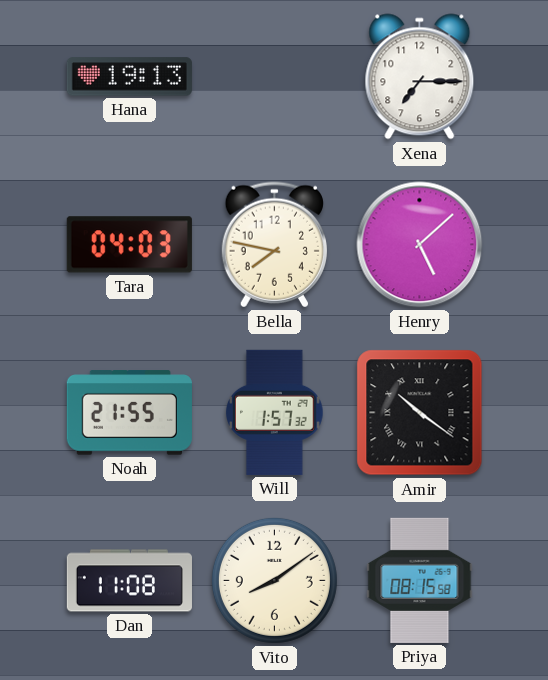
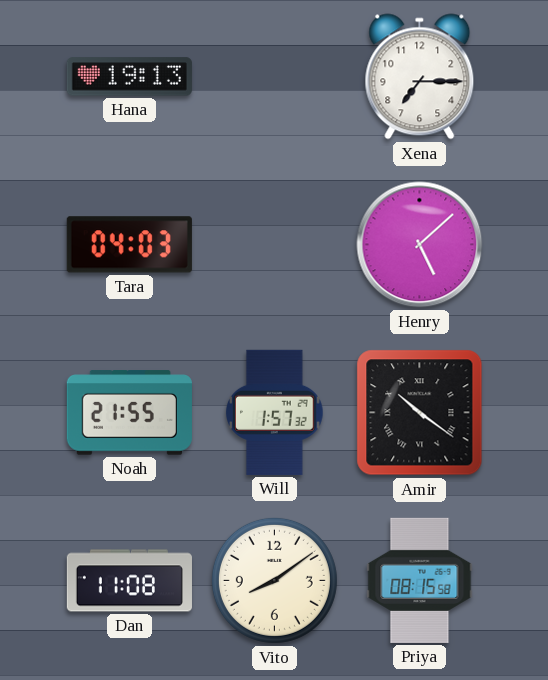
Bella: 7:47 -> none
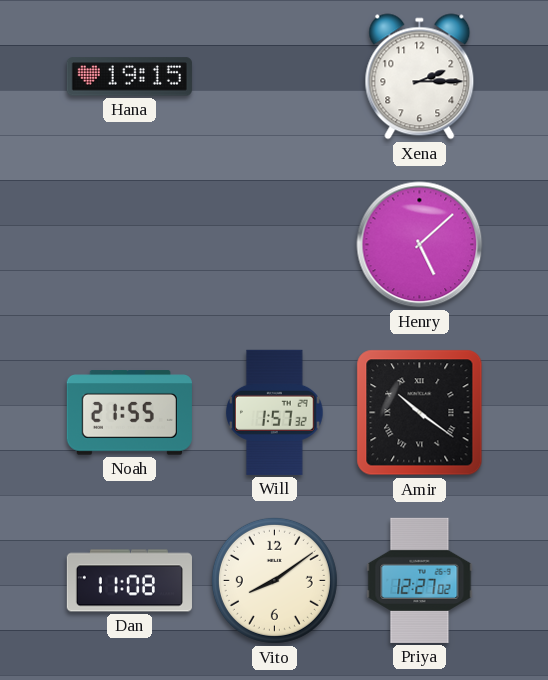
Hana: 19:13 -> 19:15
Xena: 7:15 -> 2:15
Tara: 04:03 -> none
Priya: 08:15 -> 12:27
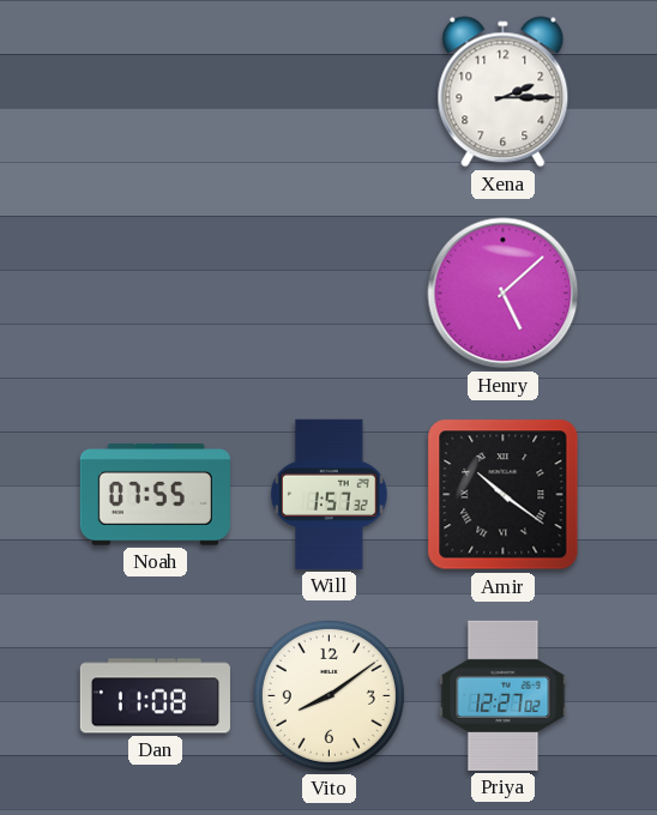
Hana: 19:15 -> none
Noah: 21:55 -> 07:55
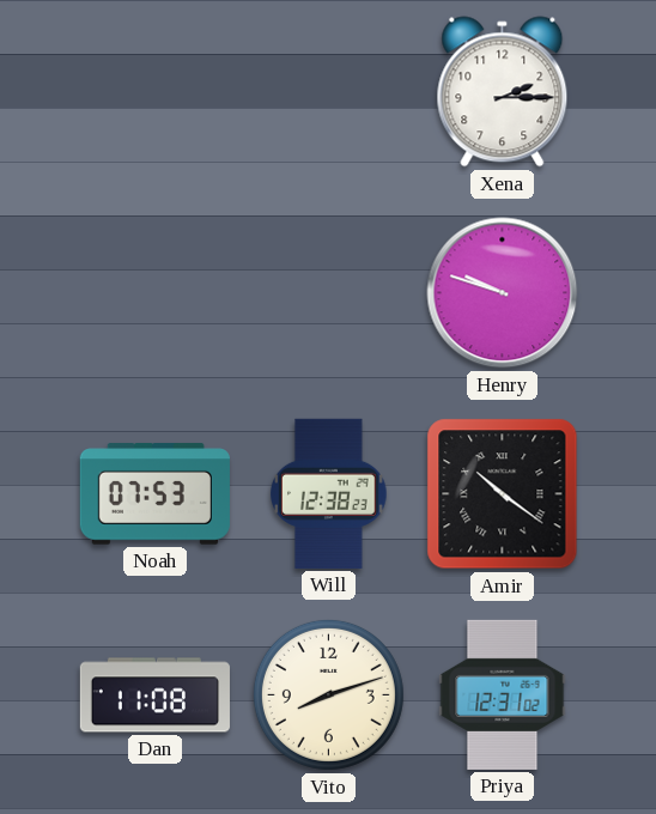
Henry: 5:08 -> 9:48
Noah: 07:55 -> 07:53
Will: 1:57 -> 12:38
Vito: 8:09 -> 8:12
Priya: 12:27 -> 12:31
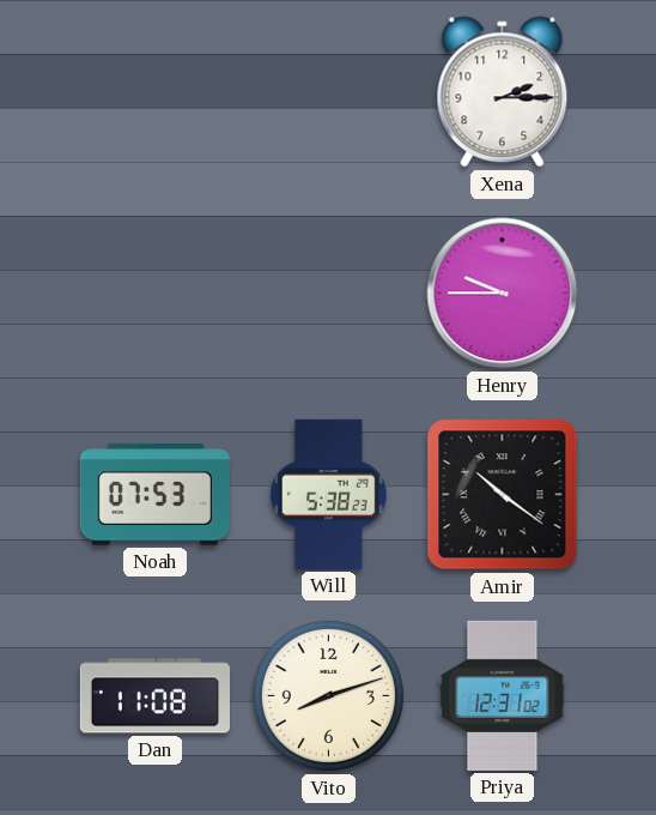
Henry: 9:48 -> 9:45
Will: 12:38 -> 5:38
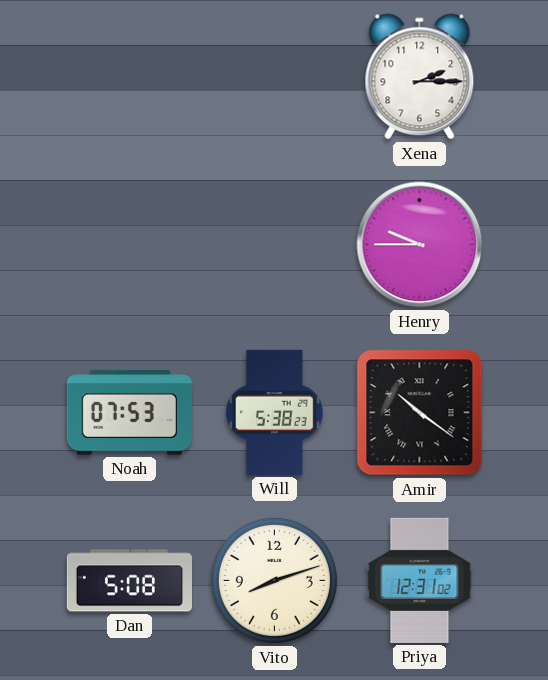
Dan: 11:08 -> 5:08
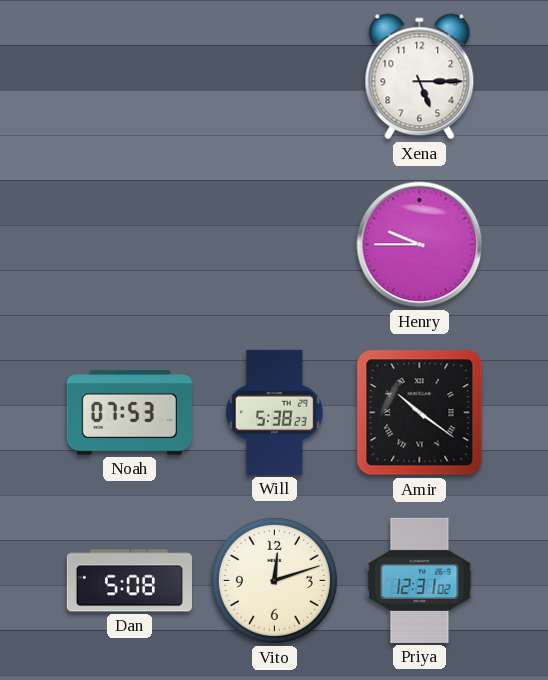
Xena: 2:15 -> 5:15
Vito: 8:12 -> 12:12
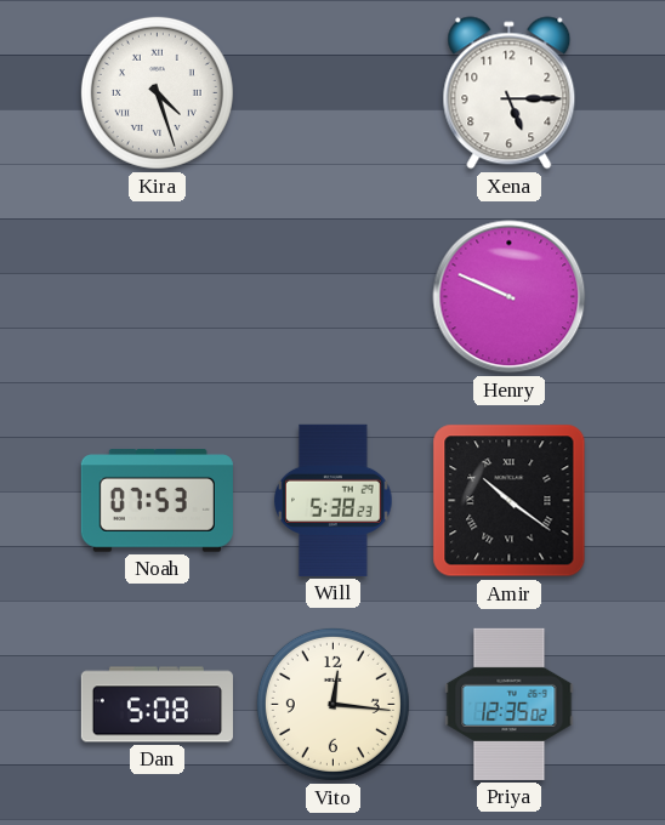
Kira: none -> 4:27
Henry: 9:45 -> 9:49
Vito: 12:12 -> 12:16
Priya: 12:31 -> 12:35
